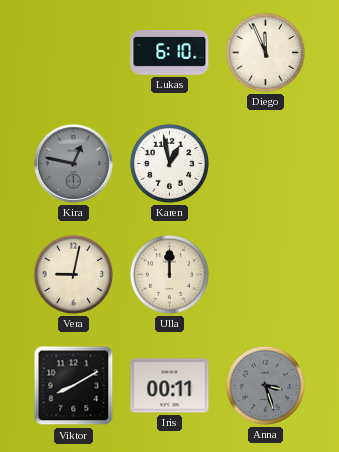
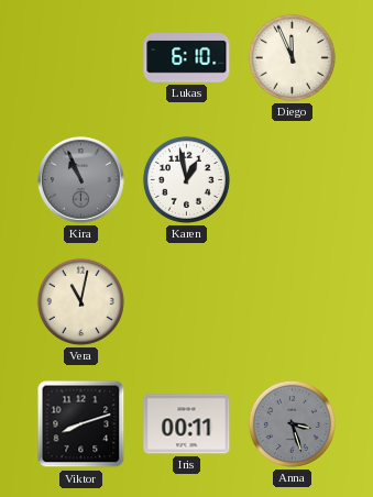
Kira: 12:47 -> 10:56
Vera: 9:02 -> 11:02
Ulla: 12:00 -> none
Viktor: 8:10 -> 8:12
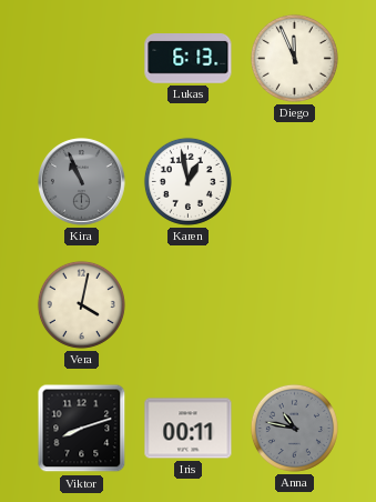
Lukas: 6:10 -> 6:13
Vera: 11:02 -> 4:02
Anna: 3:27 -> 10:47
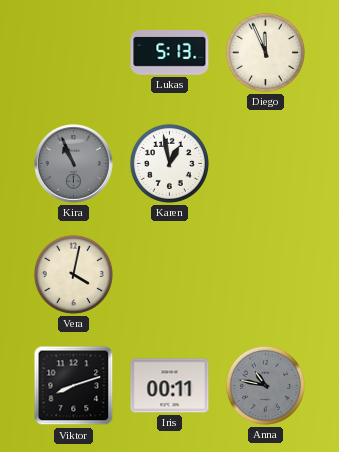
Lukas: 6:13 -> 5:13
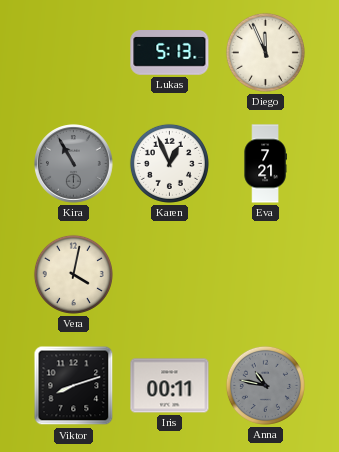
Kira: 10:56 -> 10:55
Karen: 12:58 -> 12:56
Eva: none -> 7:21
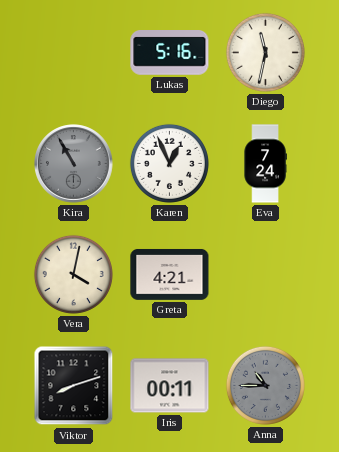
Lukas: 5:13 -> 5:16
Diego: 11:56 -> 11:32
Eva: 7:21 -> 7:24
Greta: none -> 4:21
Anna: 10:47 -> 10:45
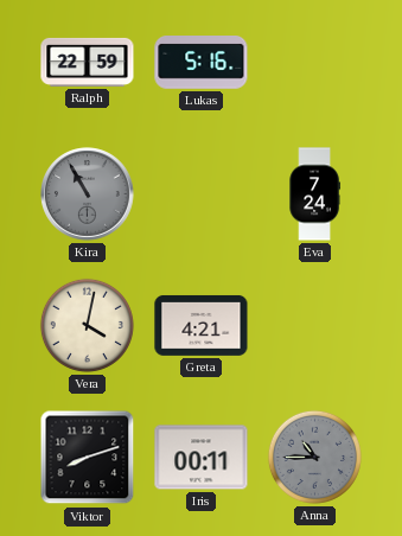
Ralph: none -> 22:59
Diego: 11:32 -> none
Karen: 12:56 -> none
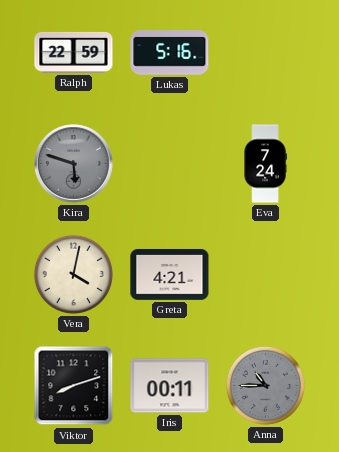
Kira: 10:55 -> 5:48
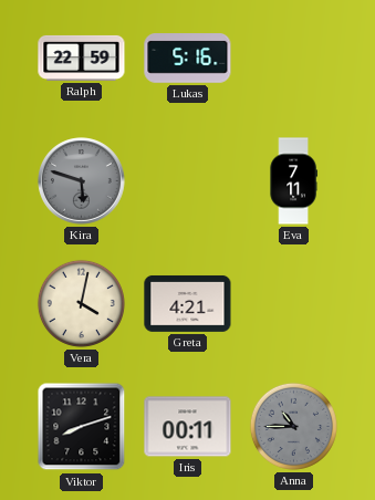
Eva: 7:24 -> 7:11
